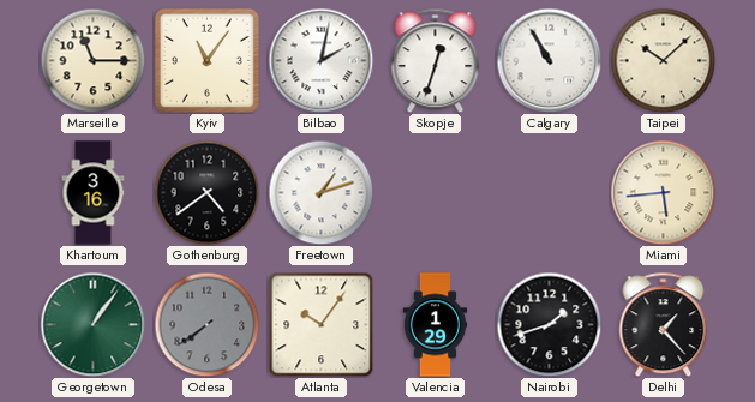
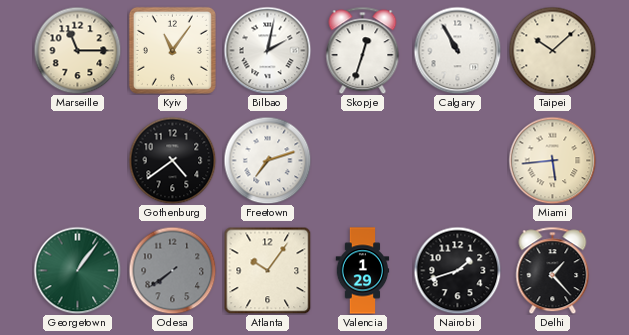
Khartoum: 3:16 -> none
Freetown: 1:12 -> 7:12
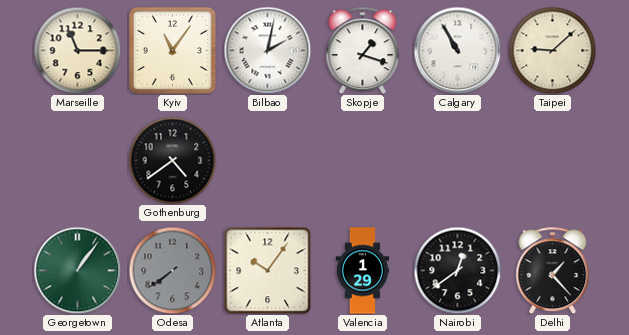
Skopje: 12:33 -> 1:18
Taipei: 10:08 -> 9:08
Freetown: 7:12 -> none
Miami: 5:44 -> none
Nairobi: 1:42 -> 12:39
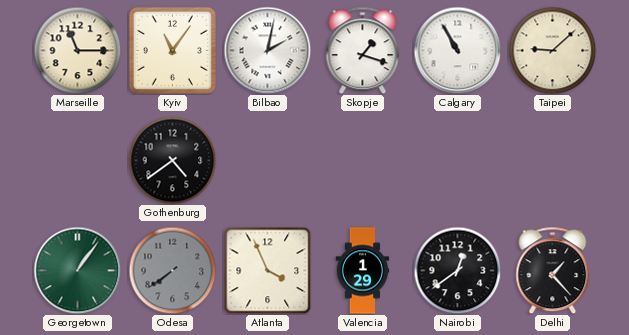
Atlanta: 10:06 -> 3:56
